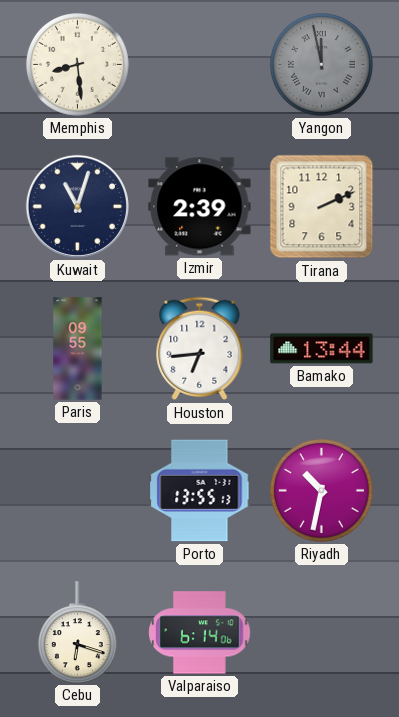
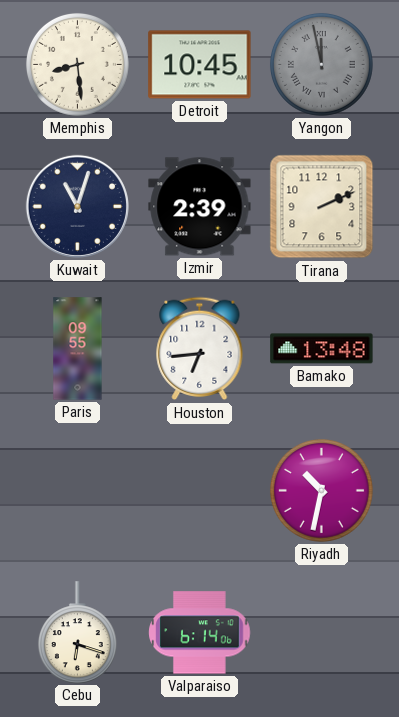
Detroit: none -> 10:45
Bamako: 13:44 -> 13:48
Porto: 13:55 -> none
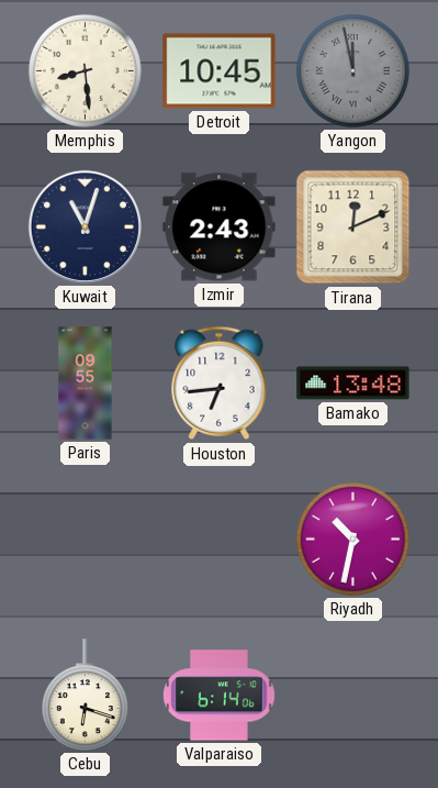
Izmir: 2:39 -> 2:43
Tirana: 2:11 -> 12:11
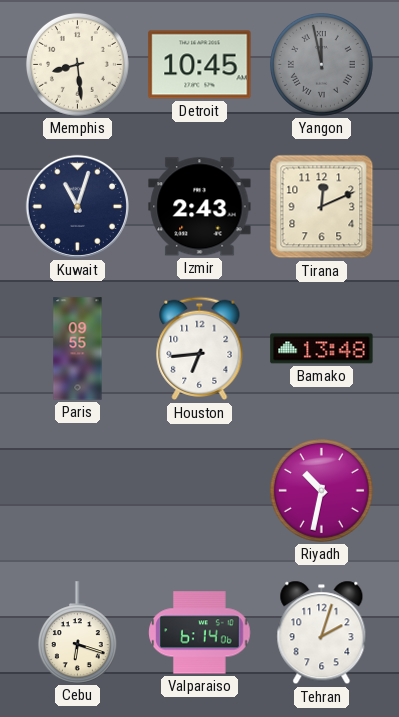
Tehran: none -> 2:03
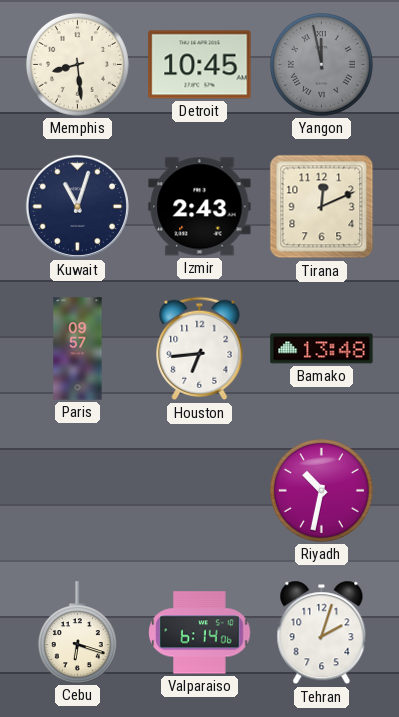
Paris: 09:55 -> 09:57
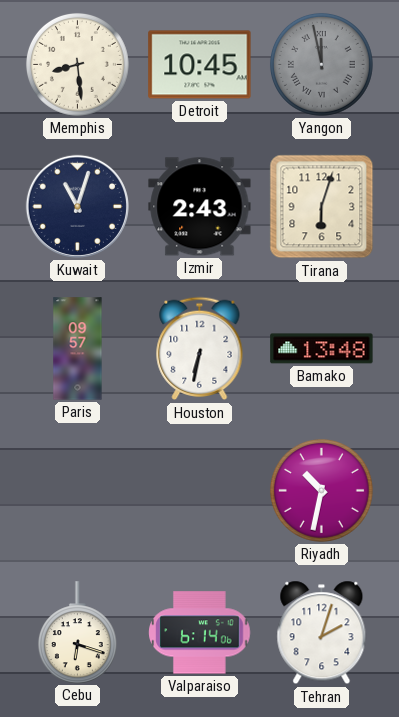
Tirana: 12:11 -> 6:03
Houston: 6:44 -> 6:32
